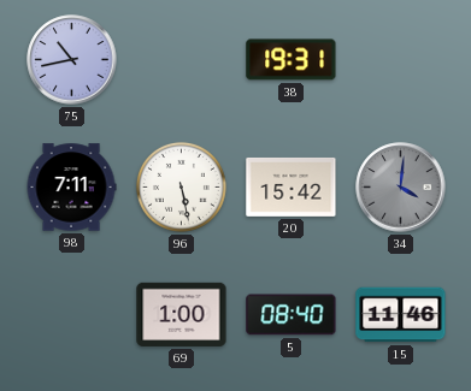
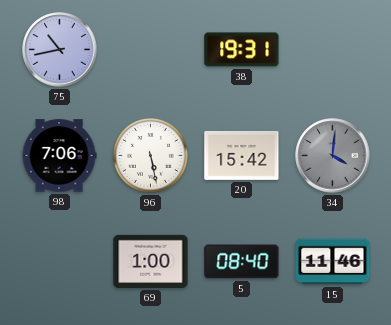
98: 7:11 -> 7:06
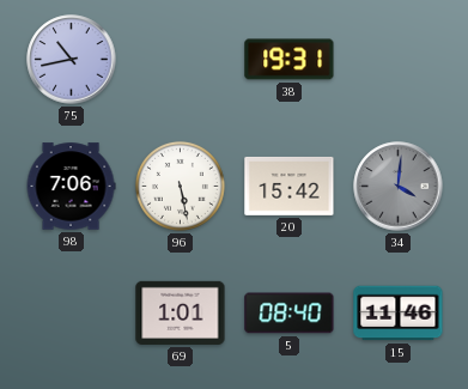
69: 1:00 -> 1:01
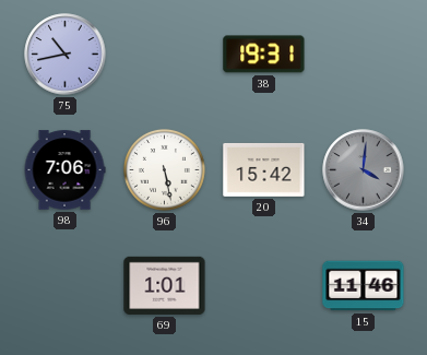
5: 08:40 -> none
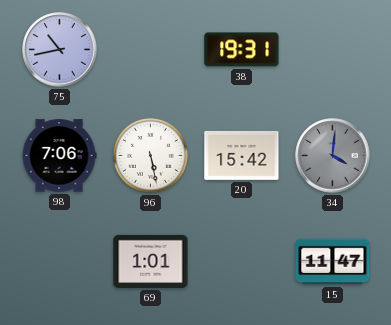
15: 11:46 -> 11:47
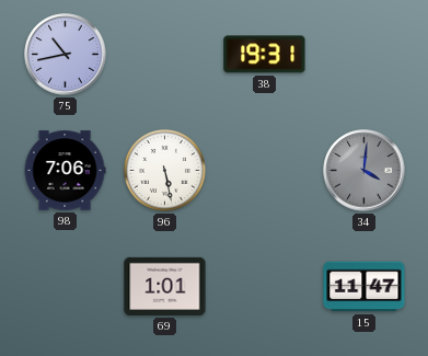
20: 15:42 -> none
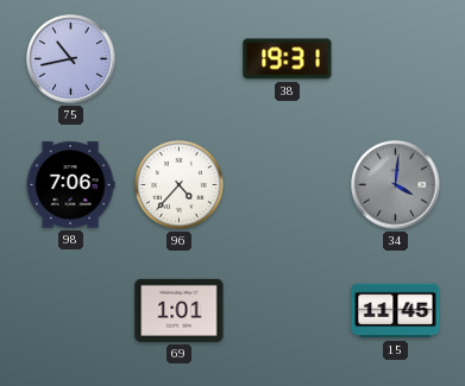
96: 5:28 -> 4:37
15: 11:47 -> 11:45
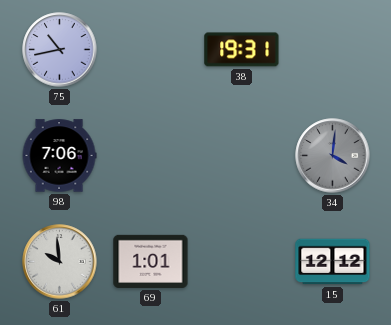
96: 4:37 -> none
61: none -> 9:59
15: 11:45 -> 12:12
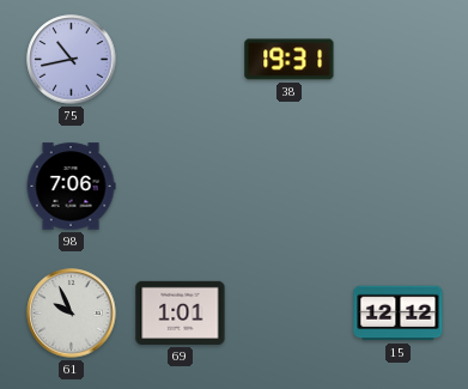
34: 4:01 -> none
61: 9:59 -> 9:56
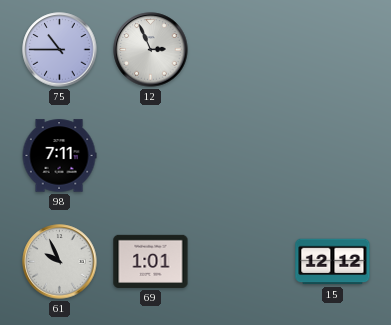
75: 10:43 -> 10:45
12: none -> 2:56
38: 19:31 -> none
98: 7:06 -> 7:11
